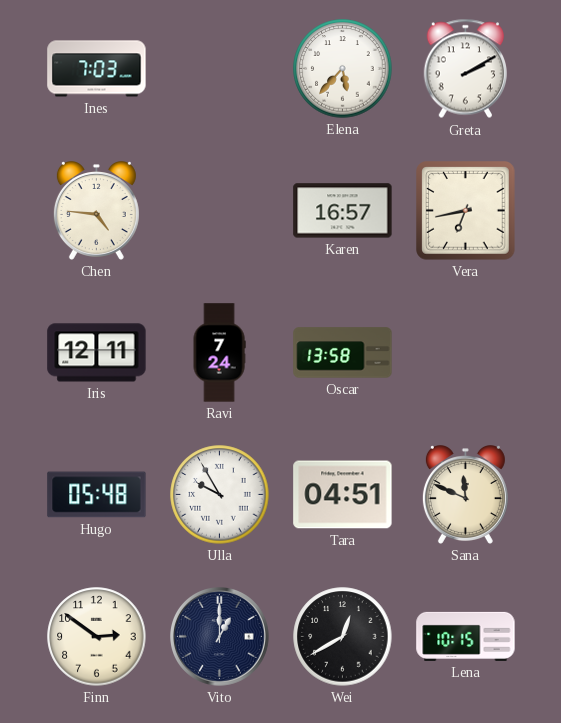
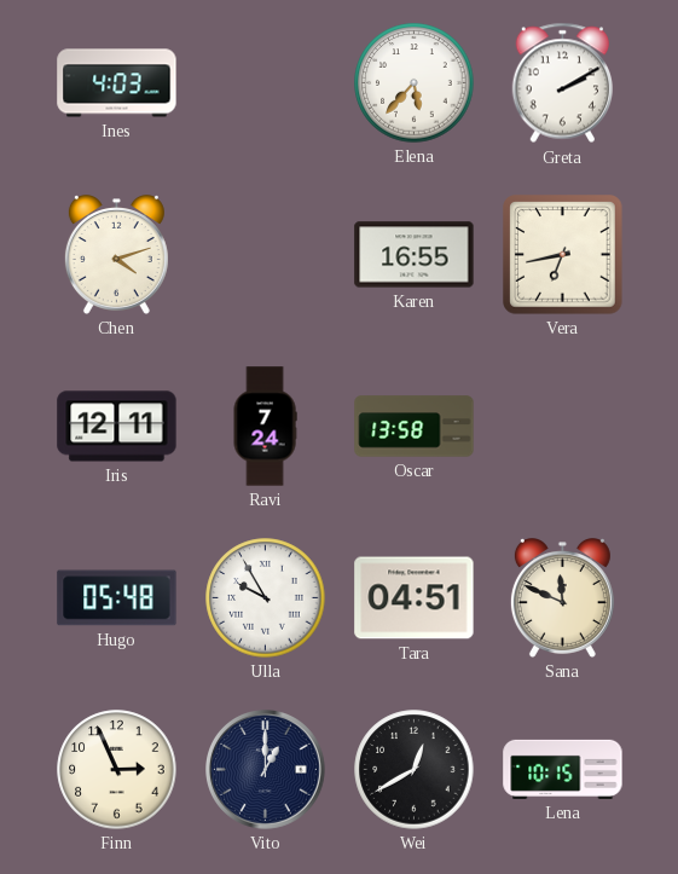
Ines: 7:03 -> 4:03
Chen: 4:46 -> 4:12
Karen: 16:57 -> 16:55
Finn: 2:51 -> 2:56
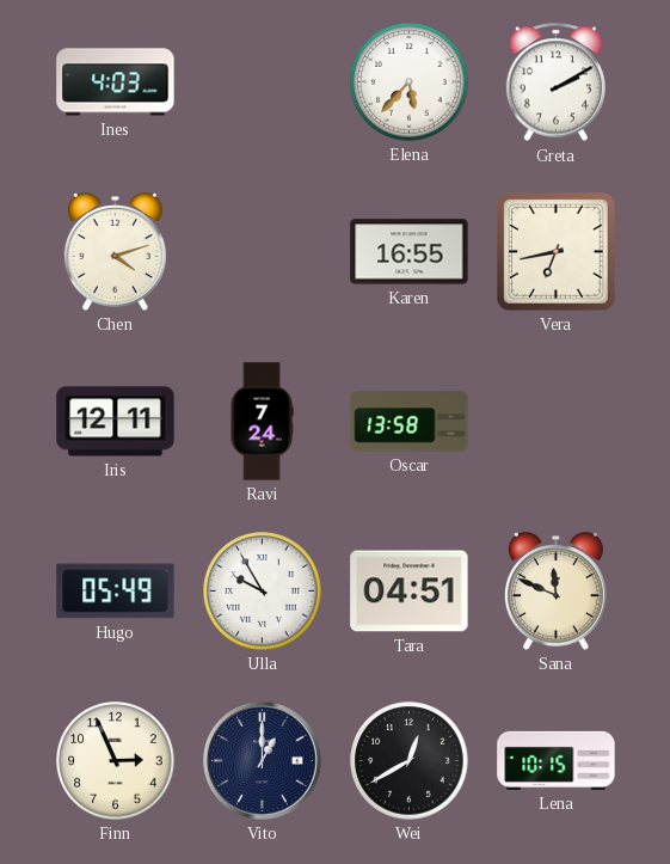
Hugo: 05:48 -> 05:49
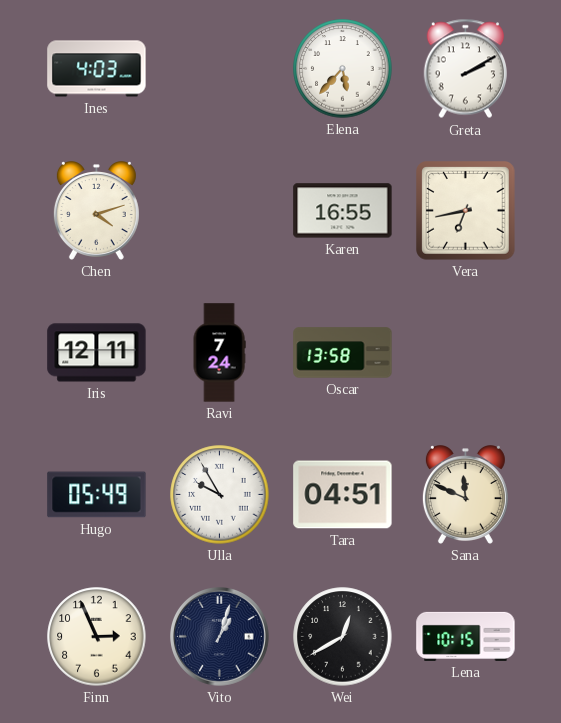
Vito: 1:00 -> 1:03
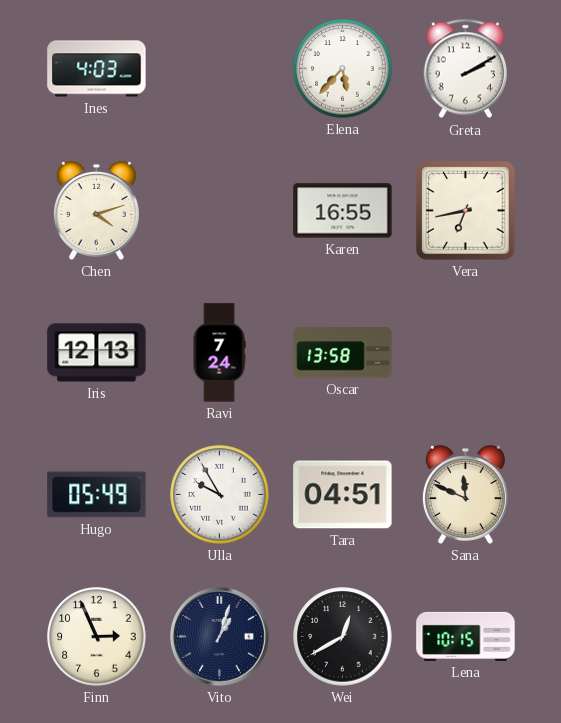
Iris: 12:11 -> 12:13
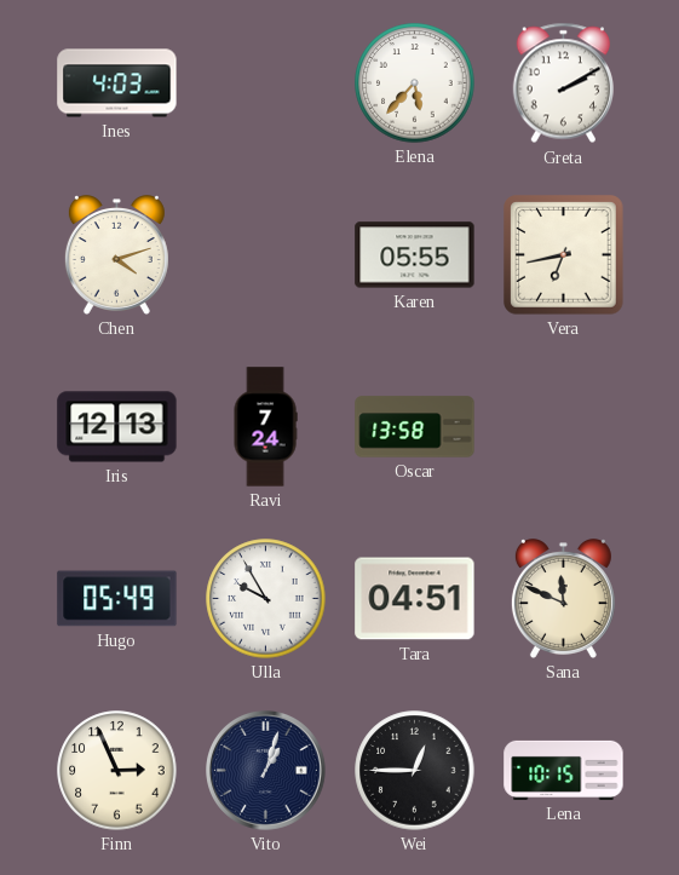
Karen: 16:55 -> 05:55
Wei: 12:40 -> 12:45
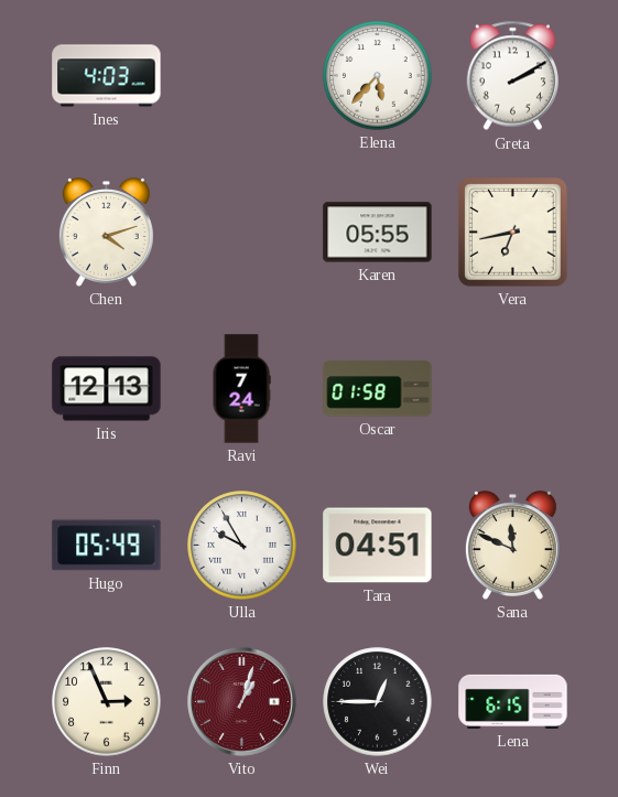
Oscar: 13:58 -> 01:58
Vito dial: navy -> burgundy
Lena: 10:15 -> 6:15
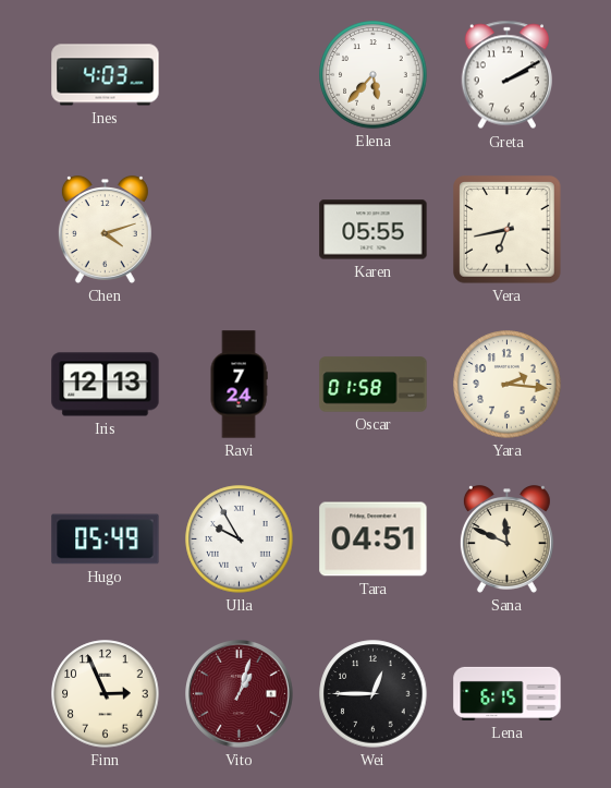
Yara: none -> 2:16
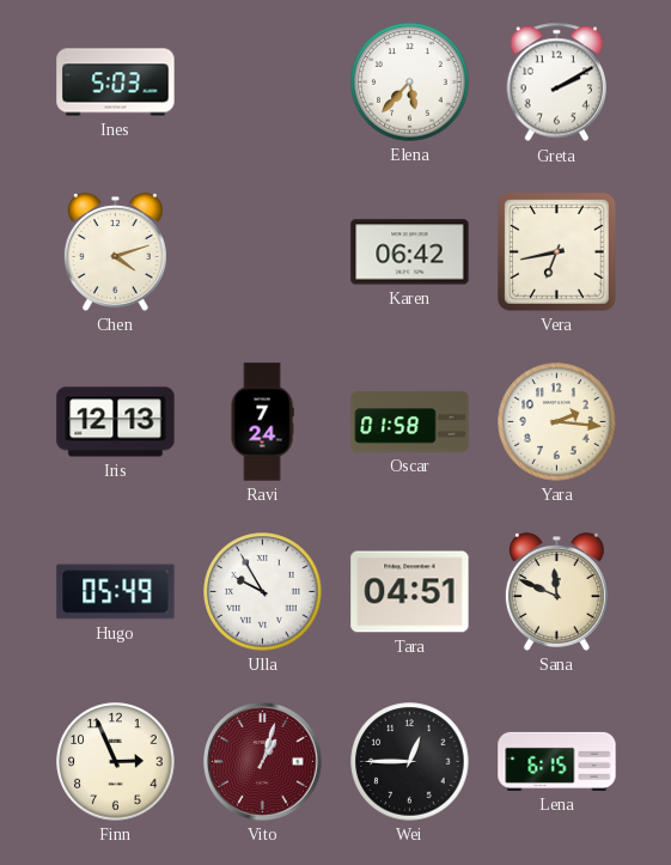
Ines: 4:03 -> 5:03
Karen: 05:55 -> 06:42
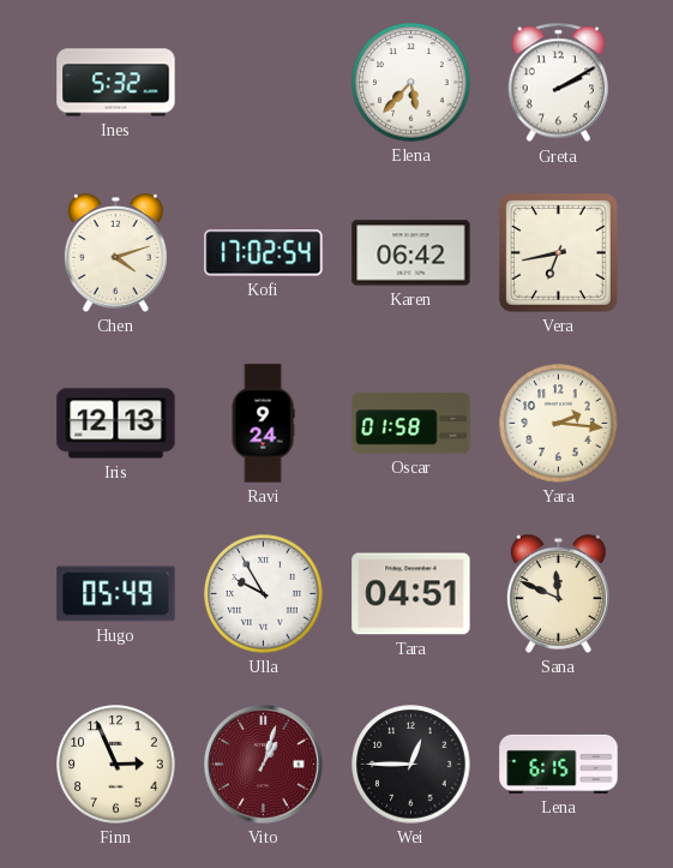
Ines: 5:03 -> 5:32
Kofi: none -> 17:02
Ravi: 7:24 -> 9:24
